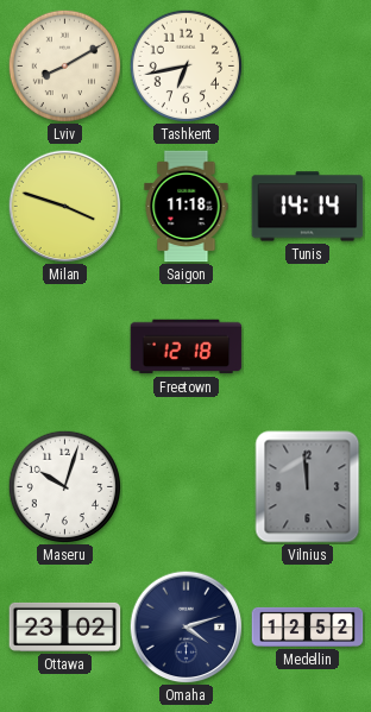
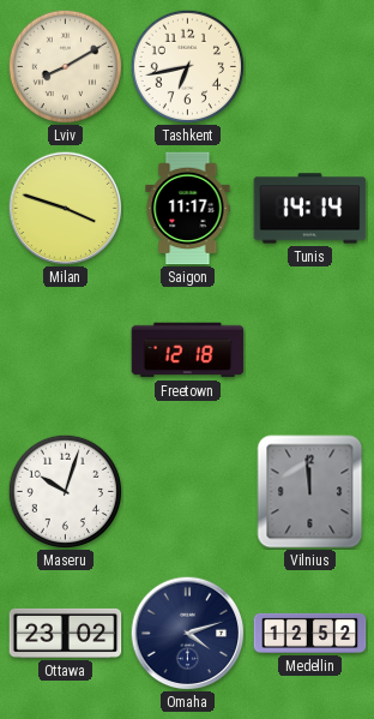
Saigon: 11:18 -> 11:17
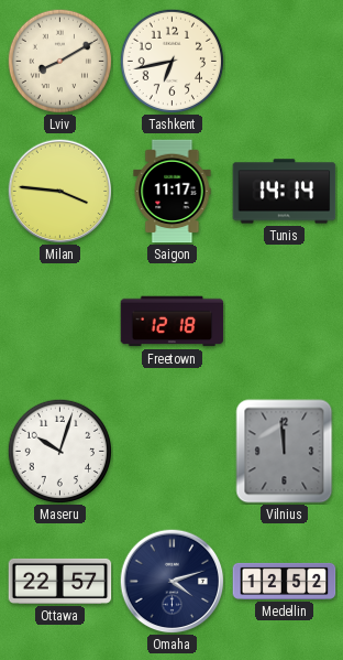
Milan: 3:48 -> 3:46
Ottawa: 23:02 -> 22:57
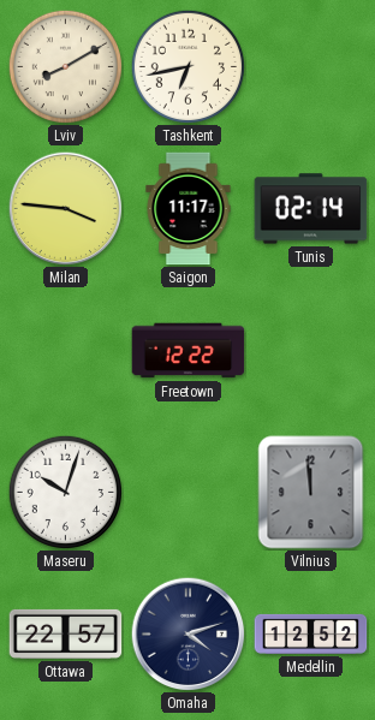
Tunis: 14:14 -> 02:14
Freetown: 12:18 -> 12:22
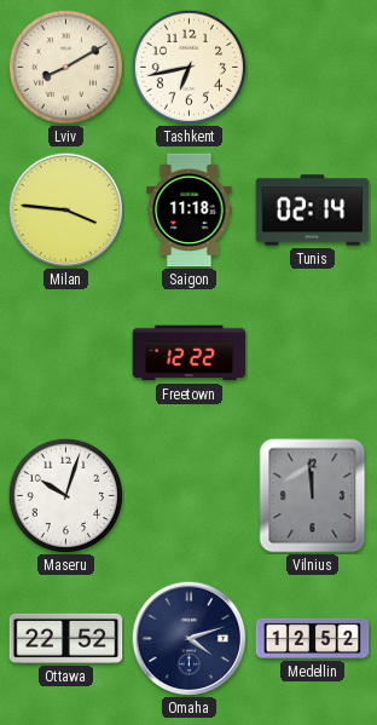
Saigon: 11:17 -> 11:18
Ottawa: 22:57 -> 22:52
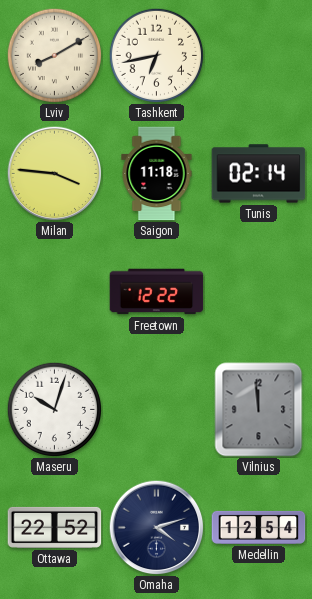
Medellin: 12:52 -> 12:54
